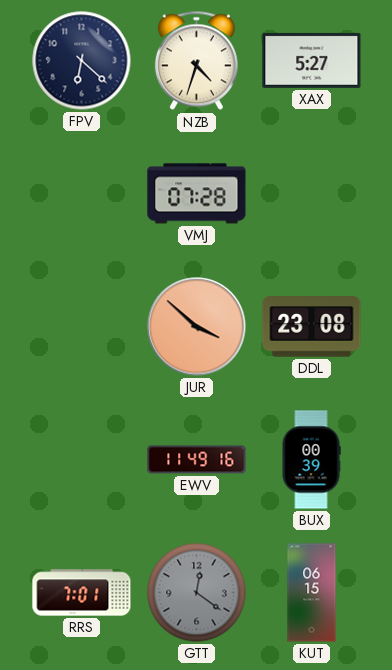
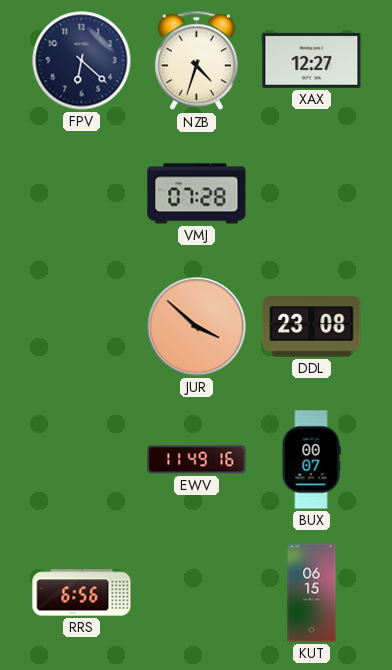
XAX: 5:27 -> 12:27
BUX: 00:39 -> 00:07
RRS: 7:01 -> 6:56
GTT: 12:21 -> none
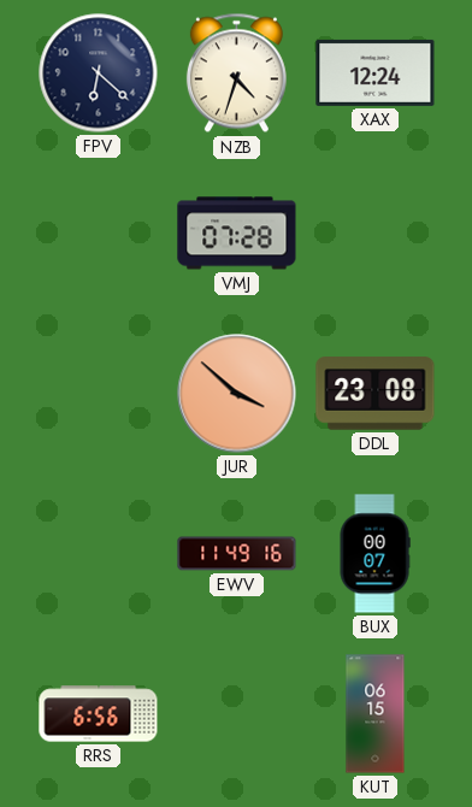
XAX: 12:27 -> 12:24
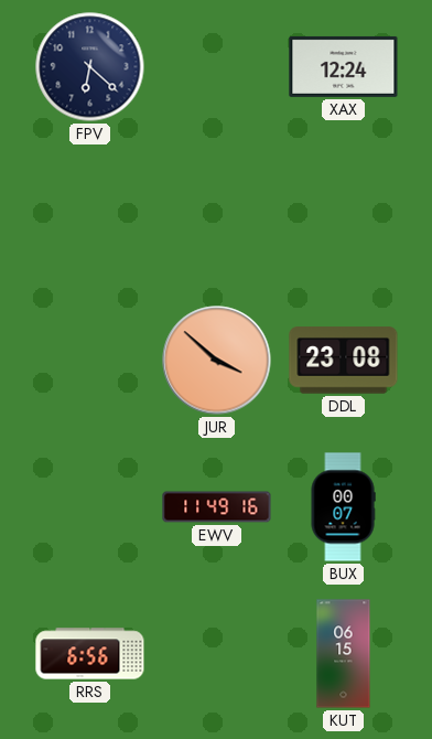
NZB: 4:33 -> none
VMJ: 07:28 -> none
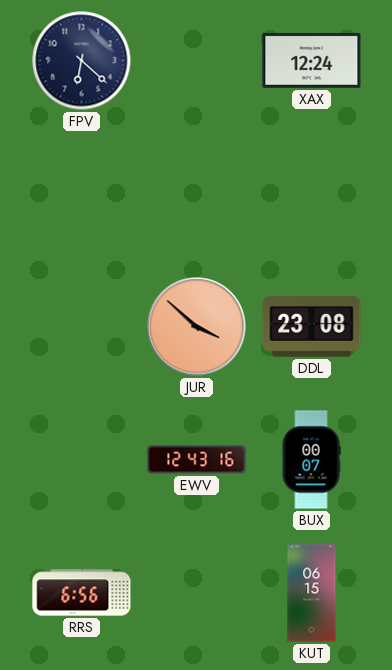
EWV: 11:49 -> 12:43
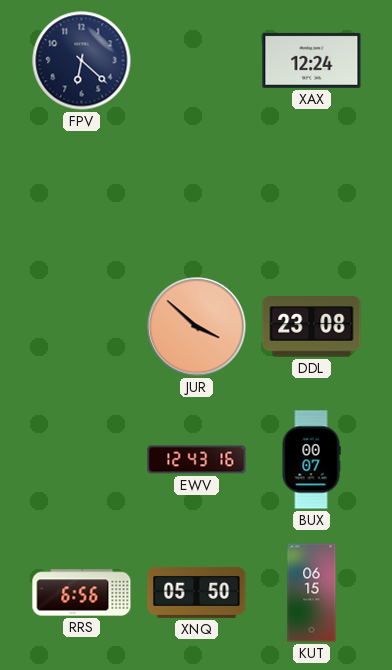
XNQ: none -> 05:50
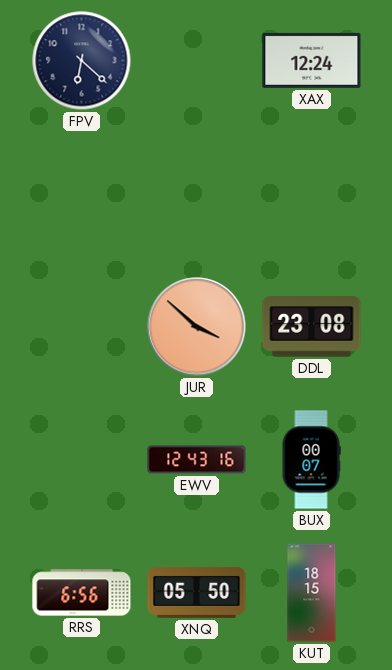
KUT: 06:15 -> 18:15
